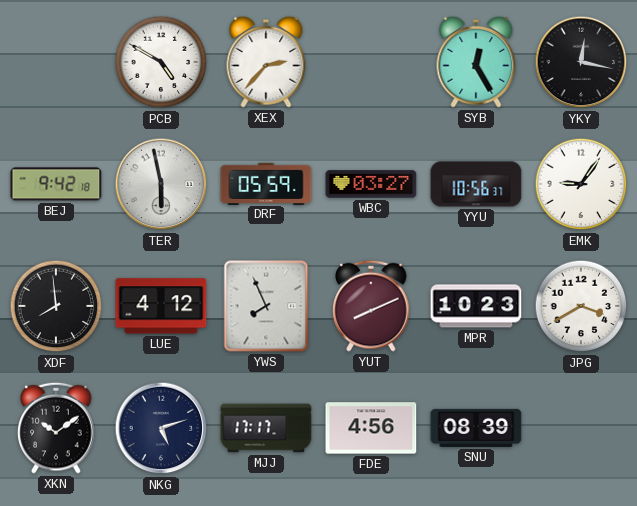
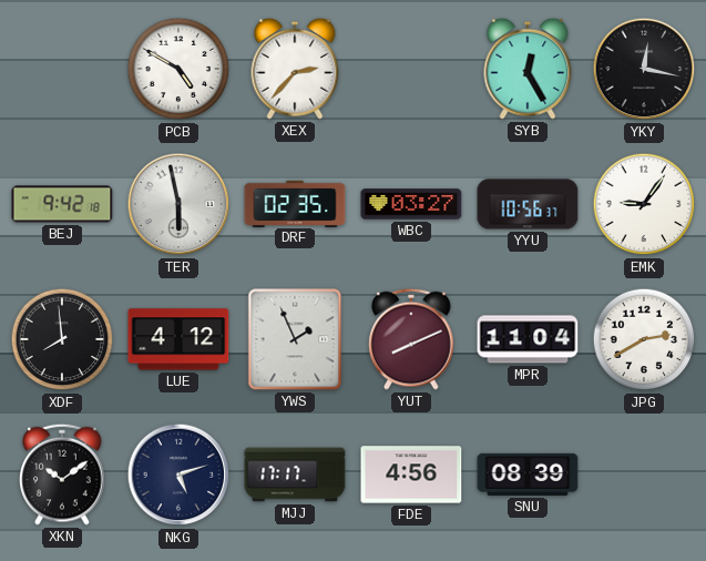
DRF: 05:59 -> 02:35
YWS: 7:56 -> 1:56
MPR: 10:23 -> 11:04
JPG: 3:40 -> 2:40
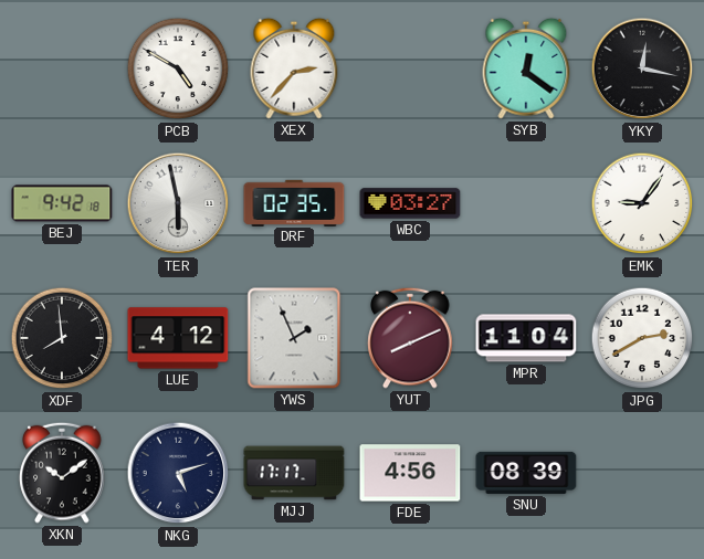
SYB: 12:25 -> 12:21
YYU: 10:56 -> none
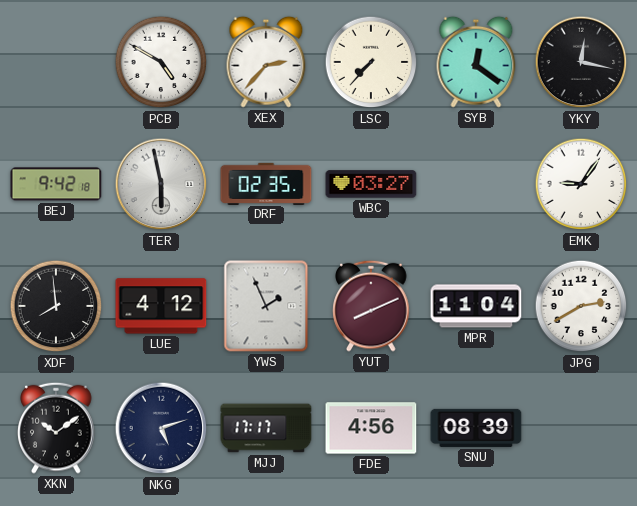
LSC: none -> 7:37
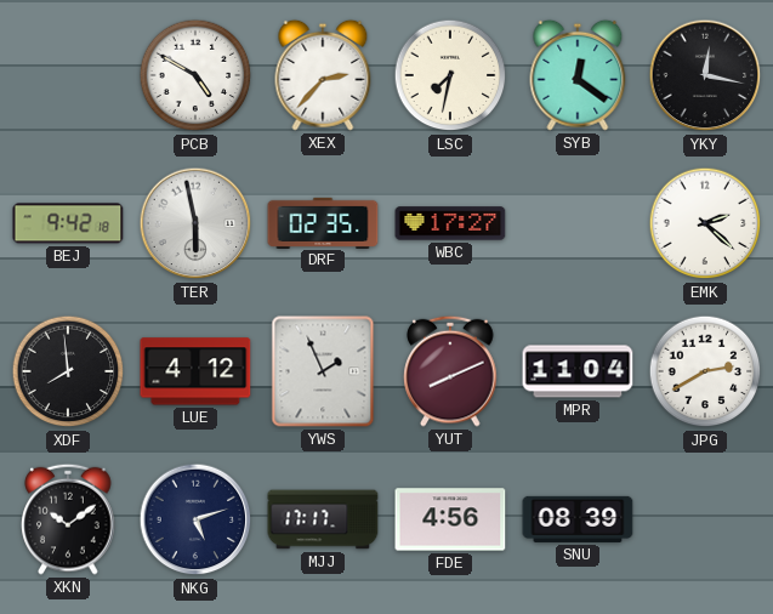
LSC: 7:37 -> 7:32
WBC: 03:27 -> 17:27
EMK: 9:06 -> 2:22
